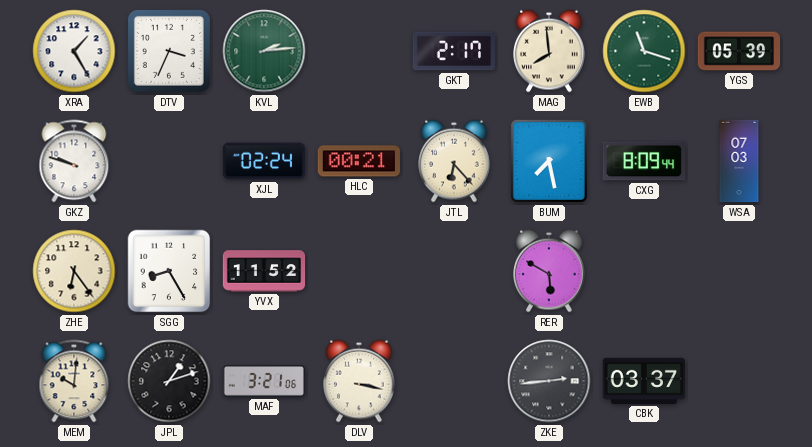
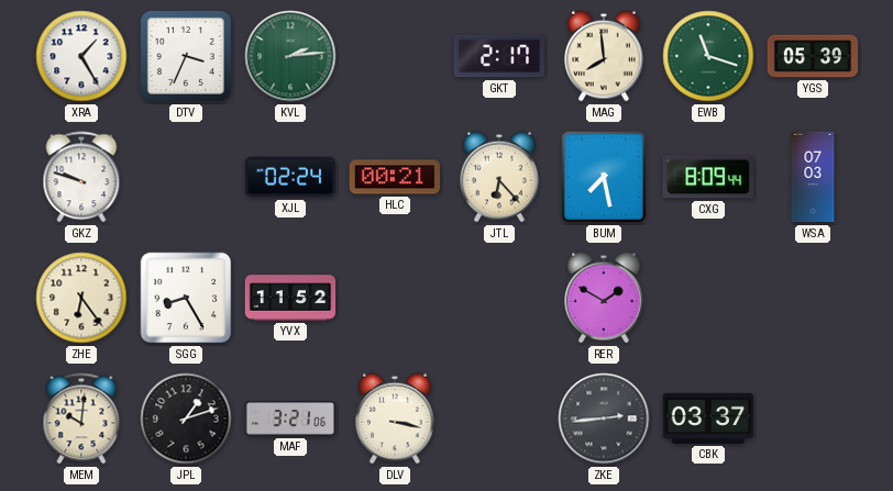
RER: 5:50 -> 1:50
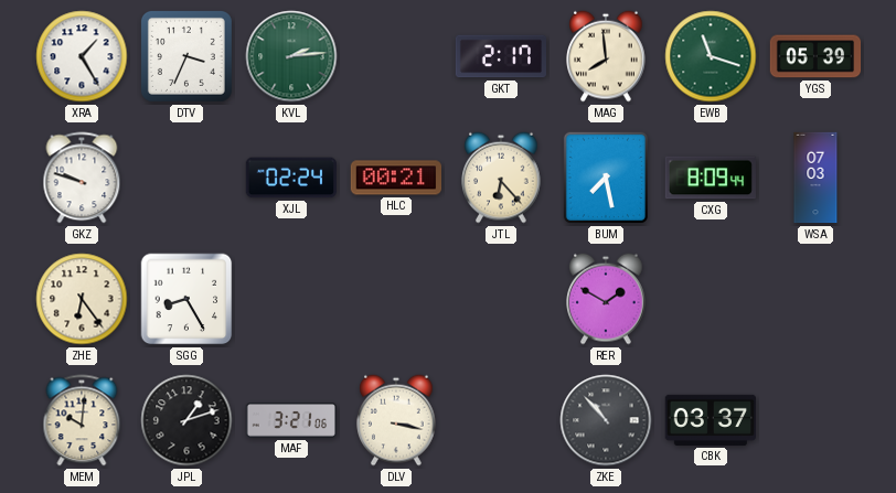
YVX: 11:52 -> none
ZKE: 2:44 -> 10:53
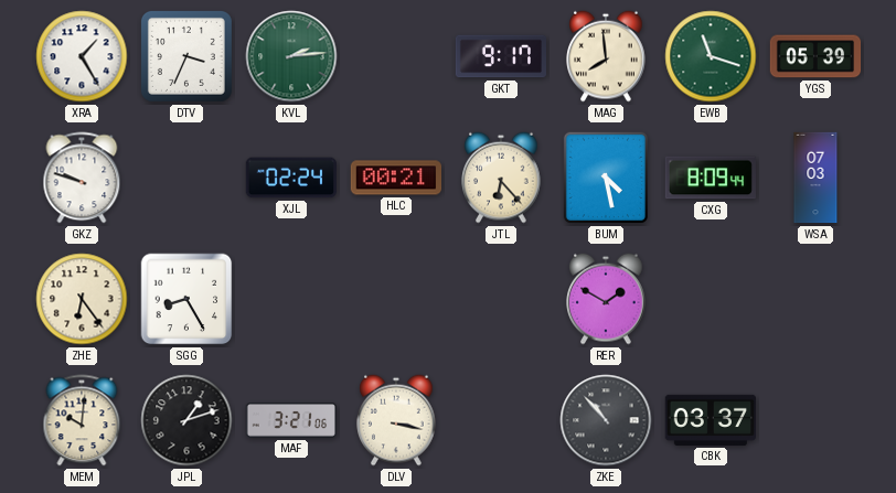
GKT: 2:17 -> 9:17
BUM: 7:28 -> 4:28
